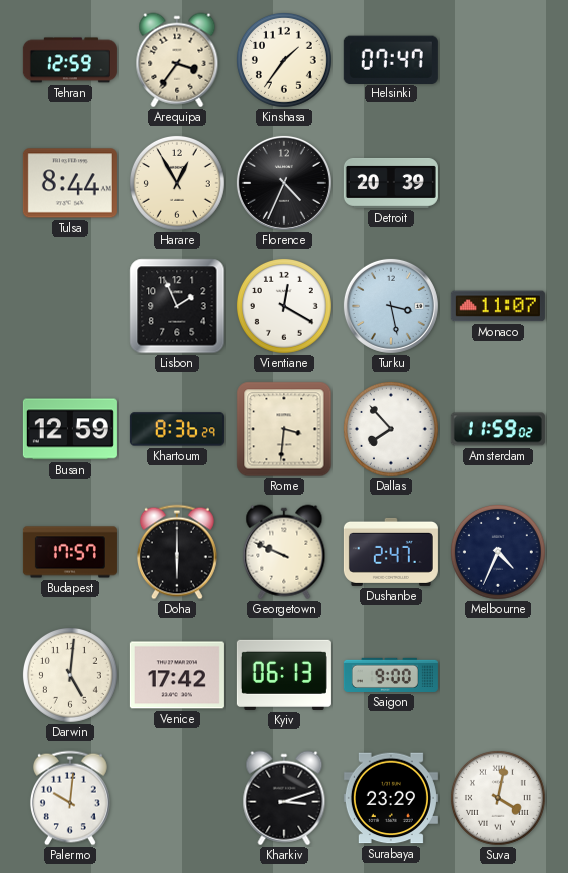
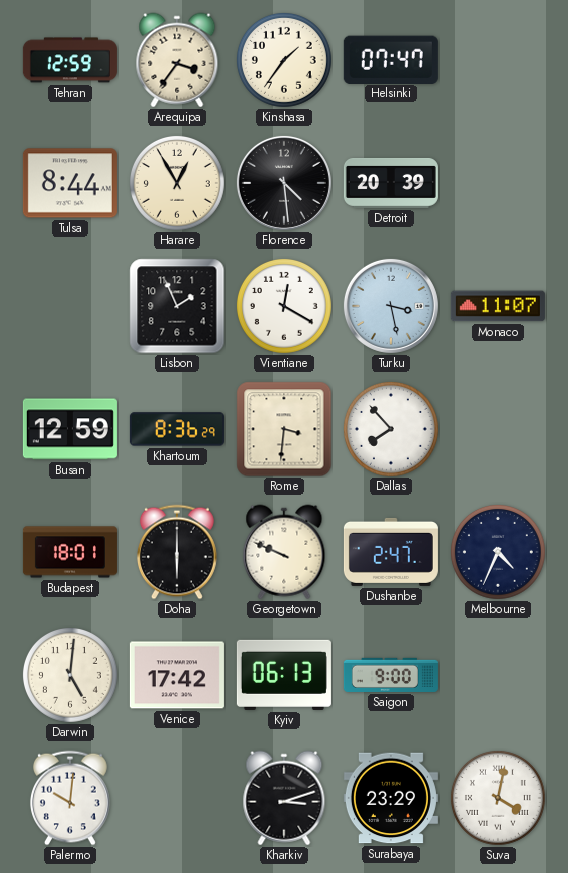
Florence: 4:34 -> 4:29
Amsterdam: 11:59 -> none
Budapest: 17:57 -> 18:01
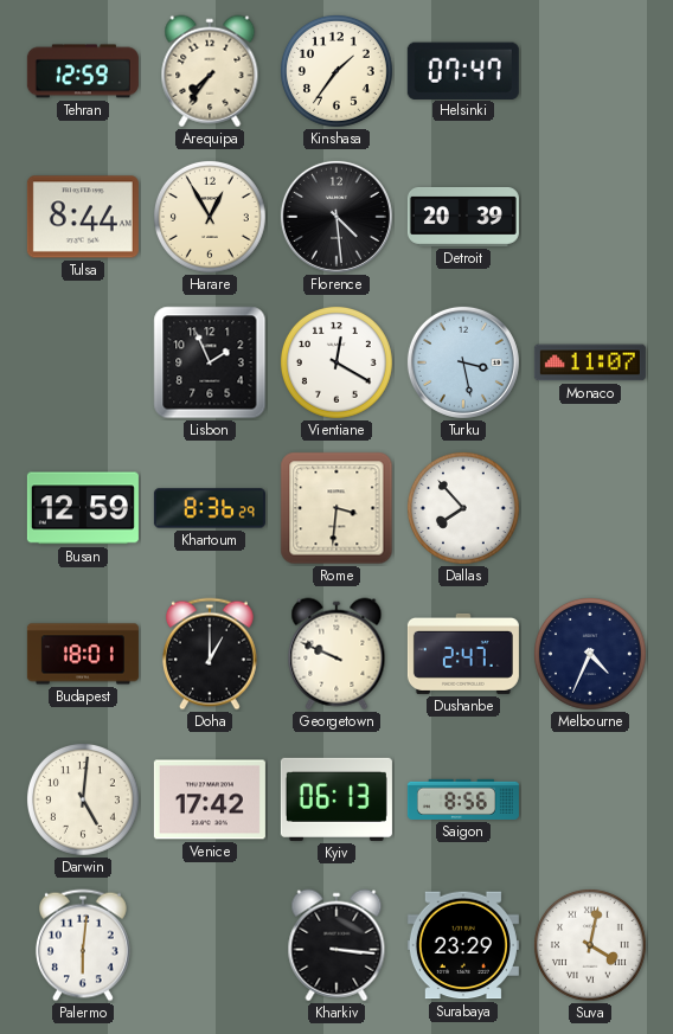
Arequipa: 3:36 -> 7:36
Doha: 6:00 -> 1:00
Saigon: 9:00 -> 8:56
Palermo: 10:01 -> 6:01
Kharkiv: 3:12 -> 3:16
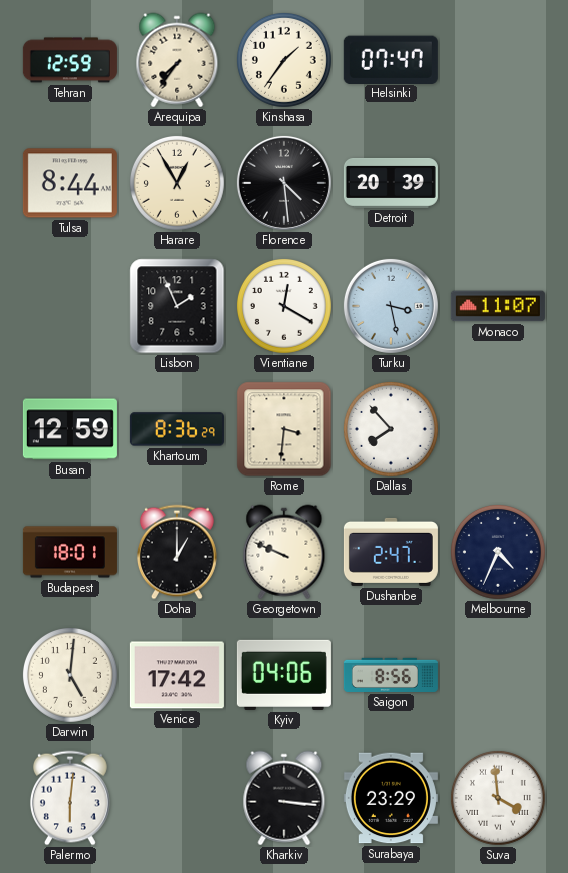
Kyiv: 06:13 -> 04:06
Suva: 4:02 -> 3:59
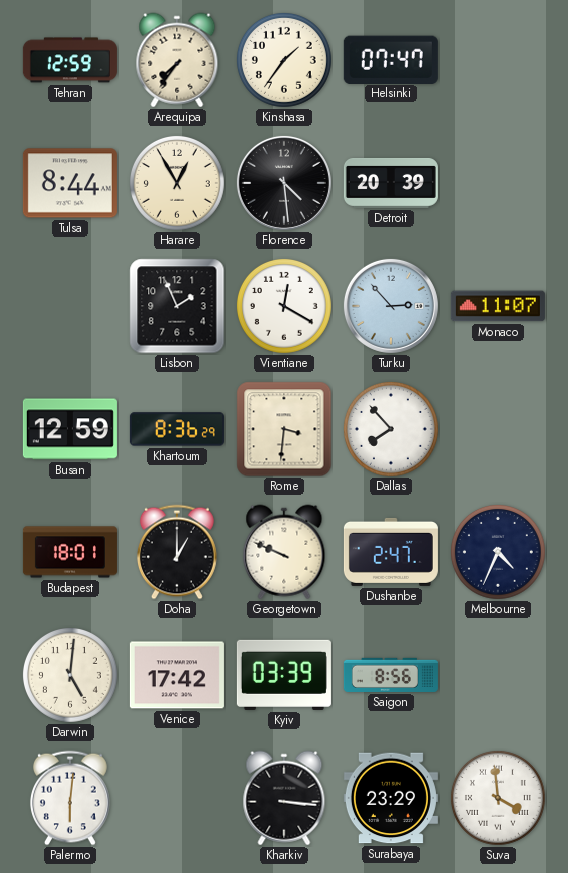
Turku: 3:28 -> 2:53
Kyiv: 04:06 -> 03:39
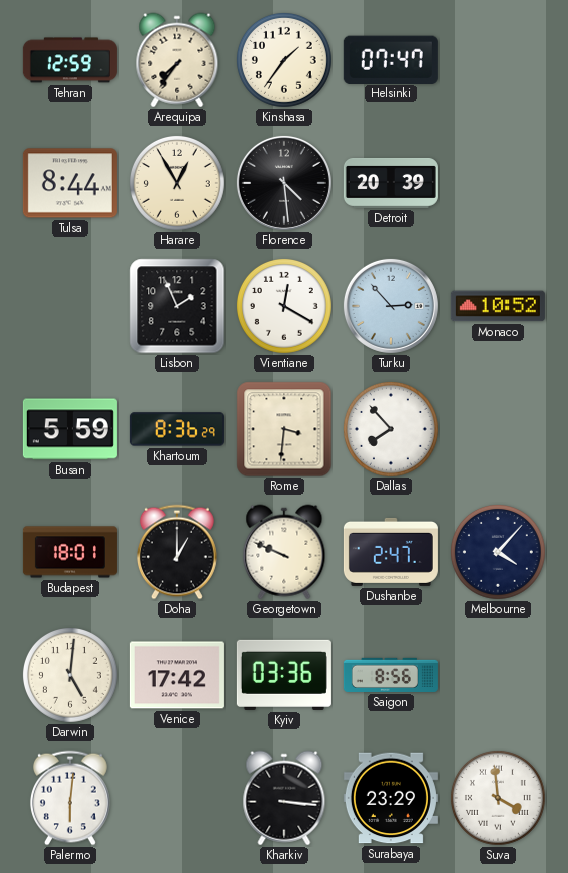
Monaco: 11:07 -> 10:52
Busan: 12:59 -> 5:59
Melbourne: 4:34 -> 4:07
Kyiv: 03:39 -> 03:36
